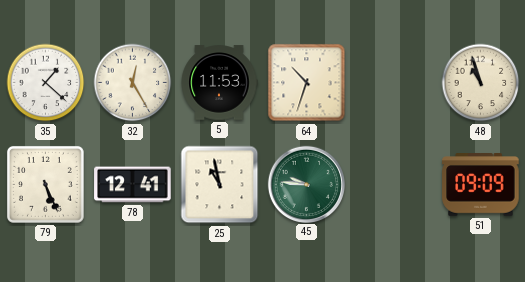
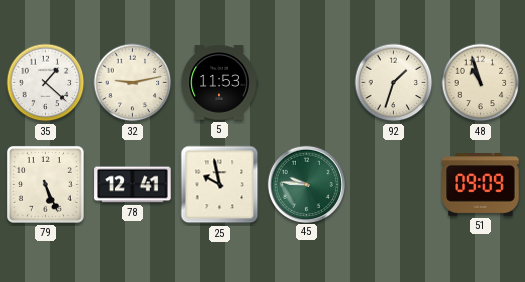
32: 12:25 -> 9:13
64: 10:33 -> none
92: none -> 1:33
25: 10:58 -> 9:58
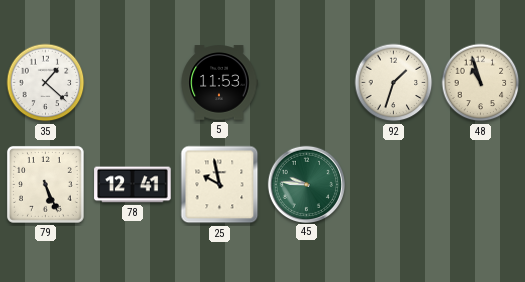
32: 9:13 -> none
51: 09:09 -> none
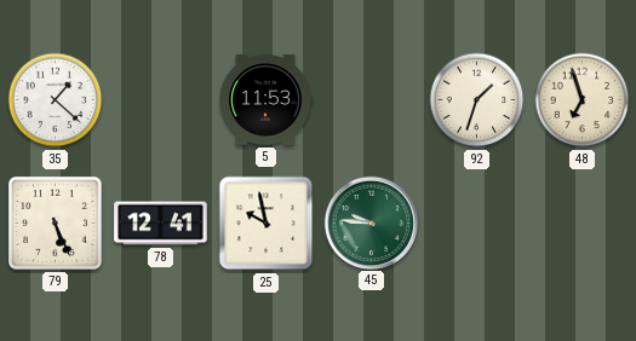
48: 10:57 -> 6:57
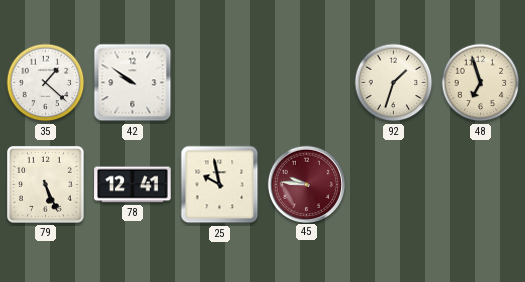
42: none -> 9:51
5: 11:53 -> none
45 dial: green -> burgundy
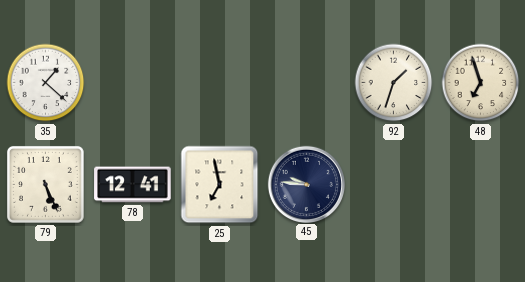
42: 9:51 -> none
25: 9:58 -> 6:58
45 dial: burgundy -> navy
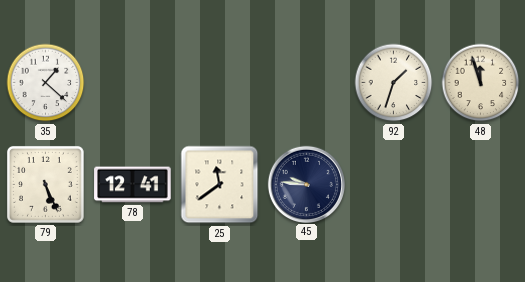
48: 6:57 -> 11:57
25: 6:58 -> 11:39
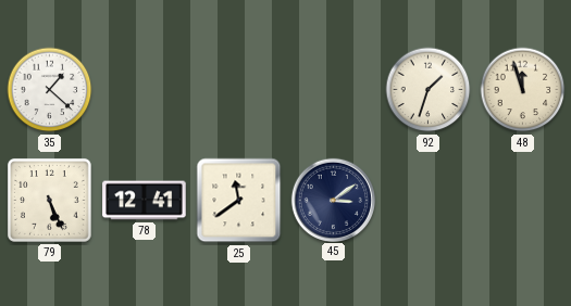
45: 9:46 -> 3:09
